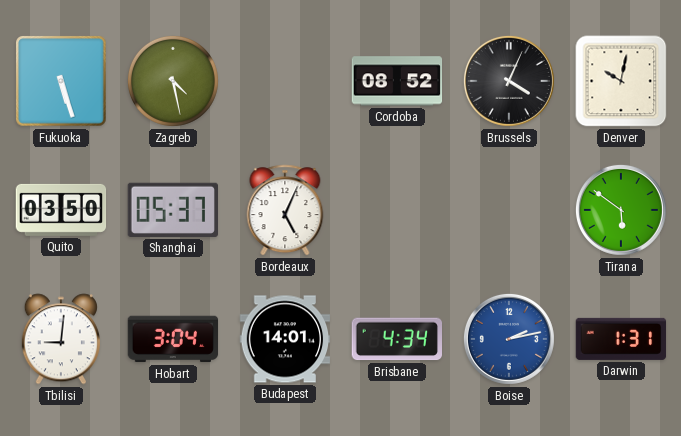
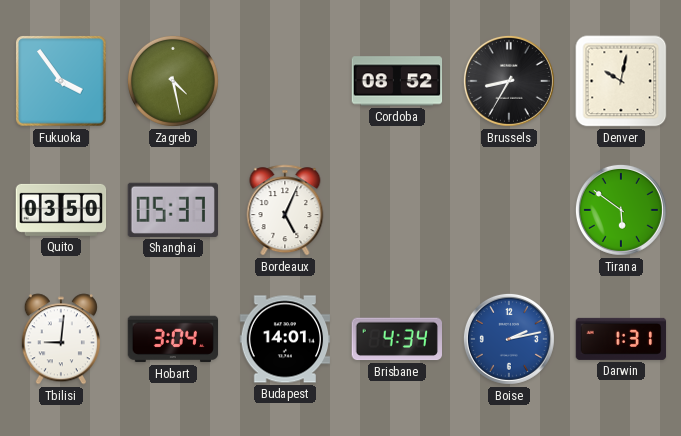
Fukuoka: 5:27 -> 3:54
Brussels: 4:04 -> 8:35
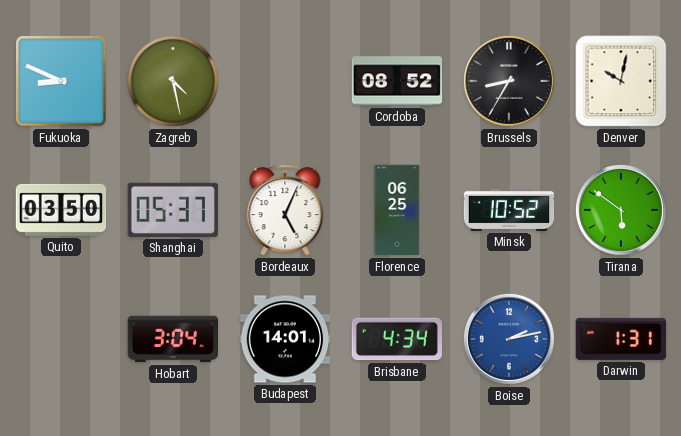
Fukuoka: 3:54 -> 8:49
Florence: none -> 06:25
Minsk: none -> 10:52
Tbilisi: 9:01 -> none
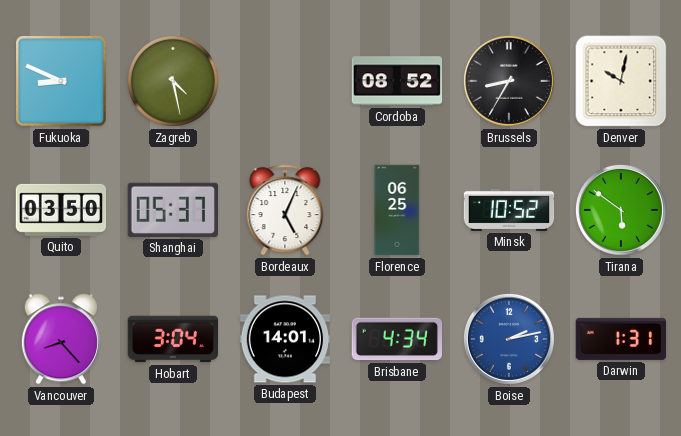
Vancouver: none -> 8:23
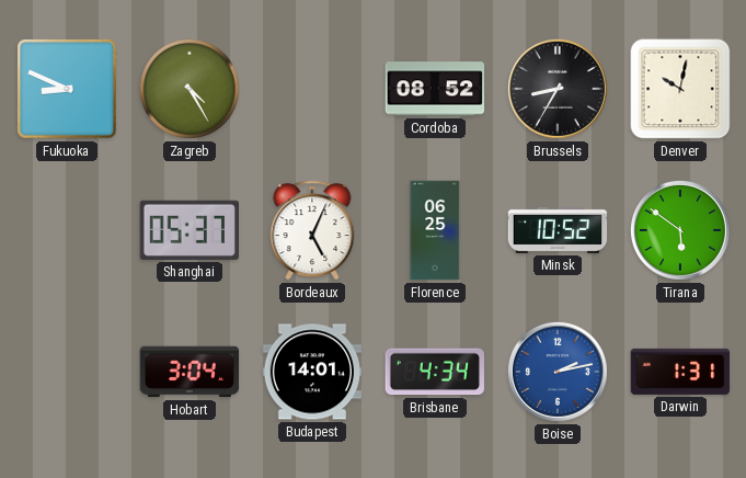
Zagreb: 4:28 -> 4:25
Quito: 03:50 -> none
Vancouver: 8:23 -> none
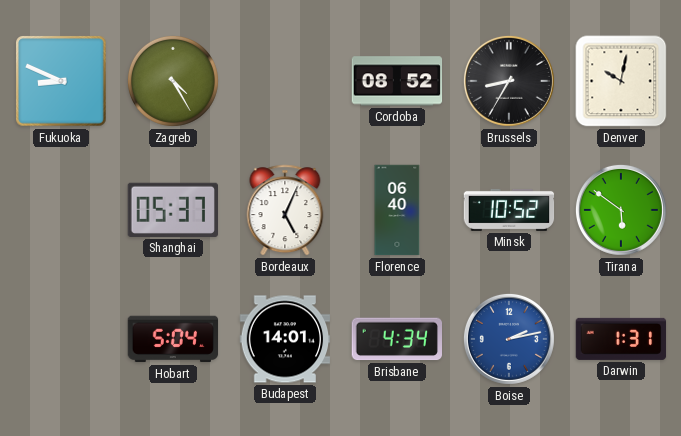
Florence: 06:25 -> 06:40
Hobart: 3:04 -> 5:04
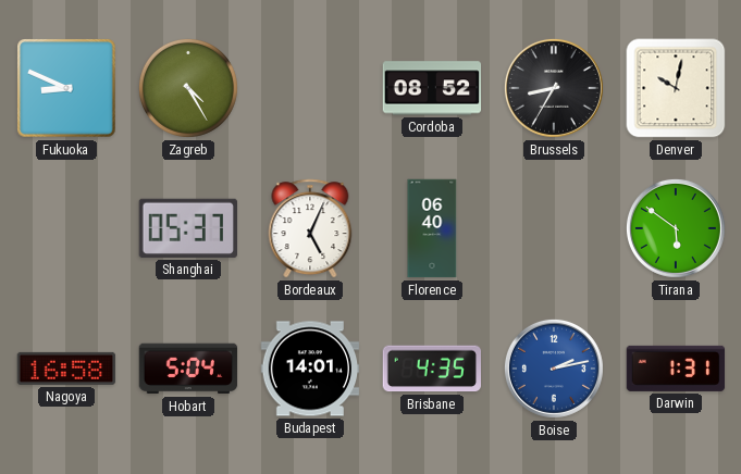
Minsk: 10:52 -> none
Nagoya: none -> 16:58
Brisbane: 4:34 -> 4:35
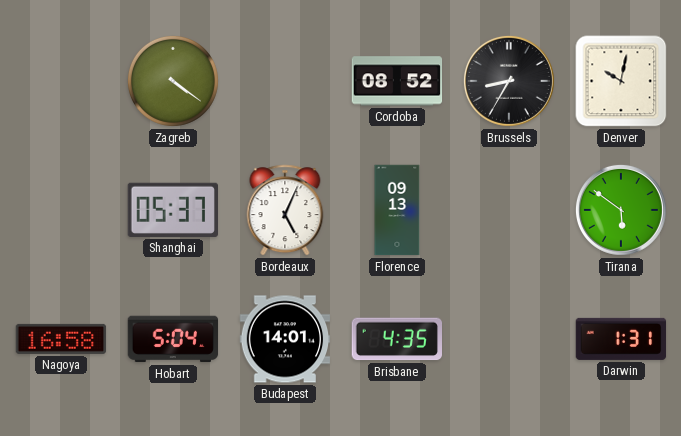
Fukuoka: 8:49 -> none
Zagreb: 4:25 -> 4:21
Florence: 06:40 -> 09:13
Boise: 2:13 -> none
